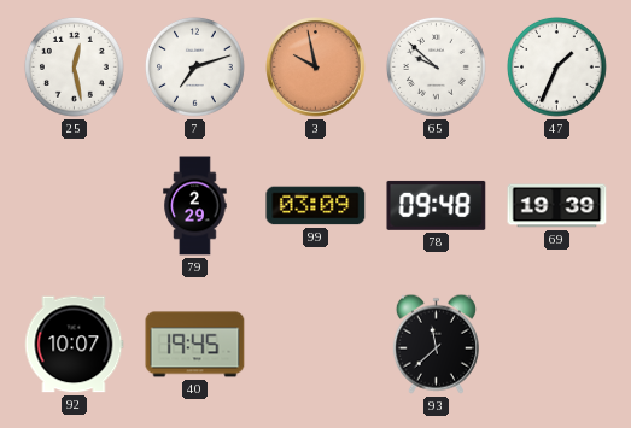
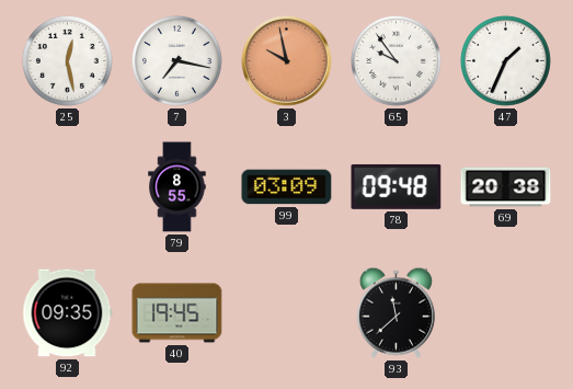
7: 7:12 -> 7:17
65: 9:52 -> 9:54
79: 2:29 -> 8:55
69: 19:39 -> 20:38
92: 10:07 -> 09:35
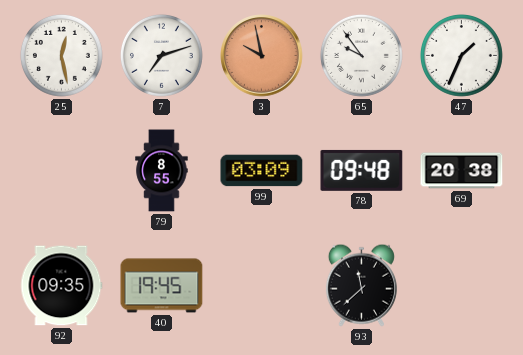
7: 7:17 -> 7:12
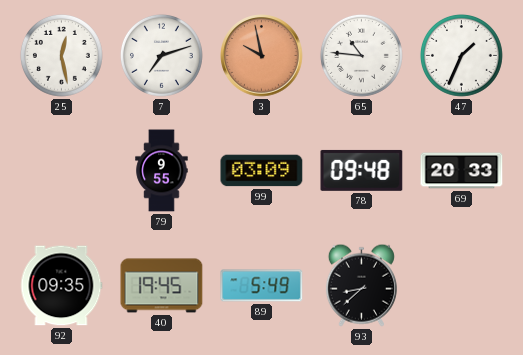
65: 9:54 -> 10:46
79: 8:55 -> 9:55
69: 20:38 -> 20:33
89: none -> 5:49
93: 11:38 -> 8:38
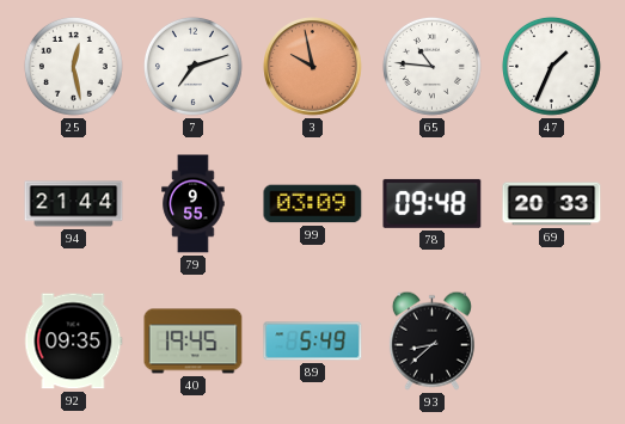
94: none -> 21:44
